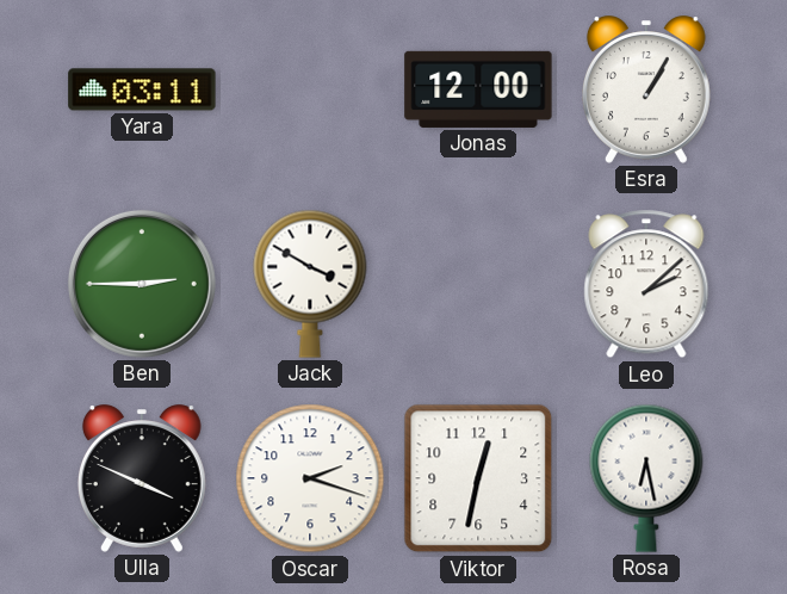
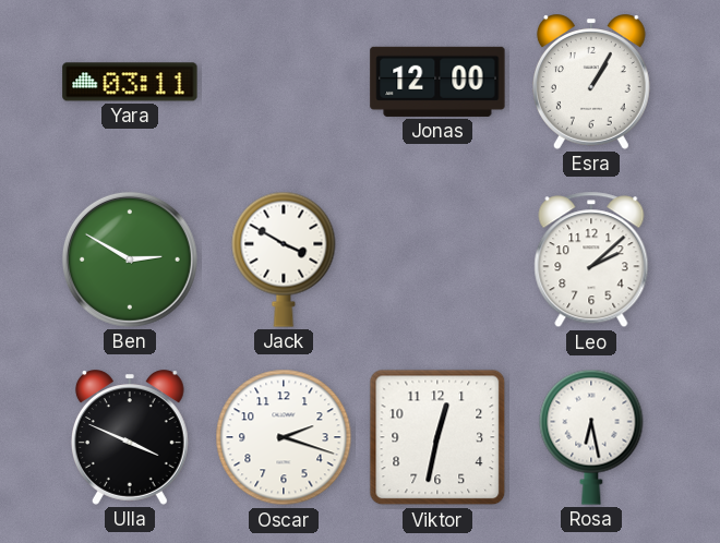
Ben: 2:45 -> 2:50
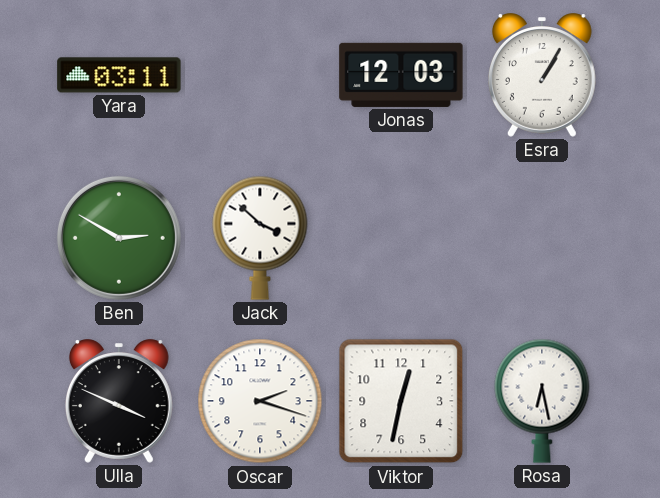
Jonas: 12:00 -> 12:03
Jack: 3:50 -> 3:52
Leo: 2:08 -> none
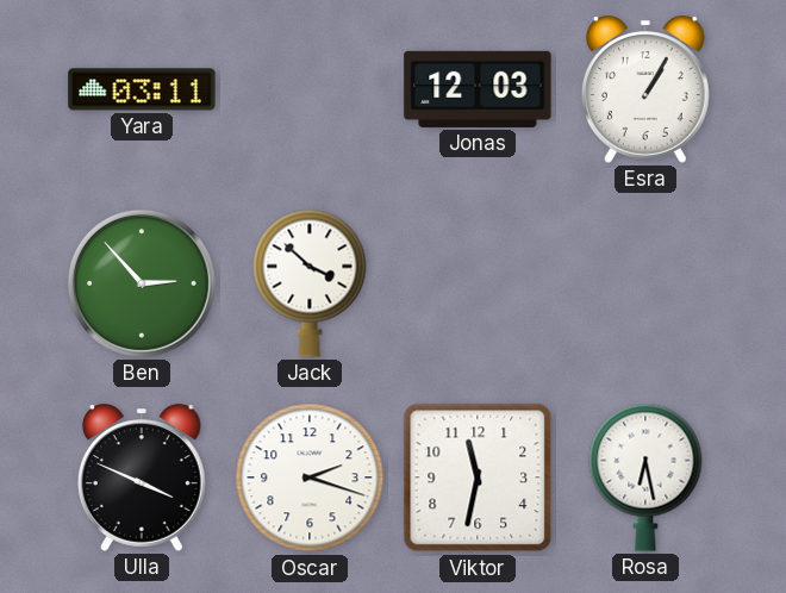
Ben: 2:50 -> 2:53
Viktor: 12:32 -> 11:32
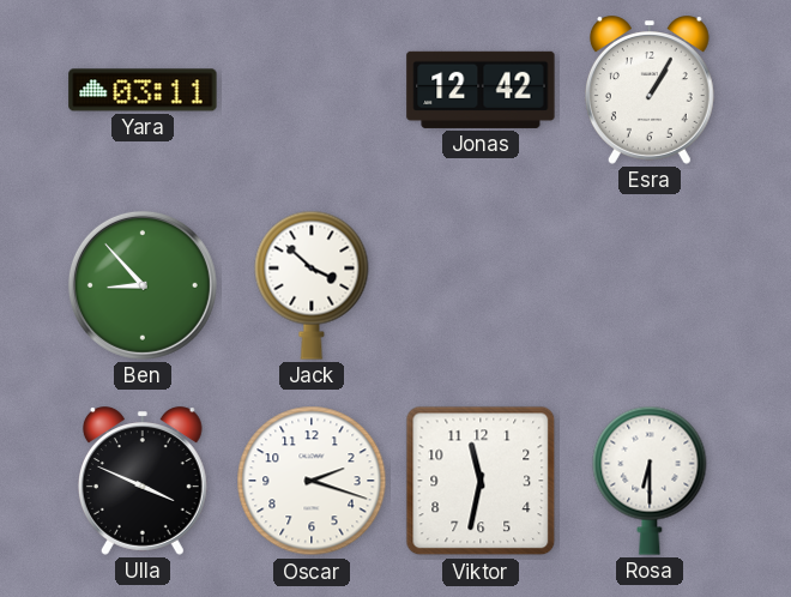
Jonas: 12:03 -> 12:42
Ben: 2:53 -> 8:53
Rosa: 6:28 -> 6:30
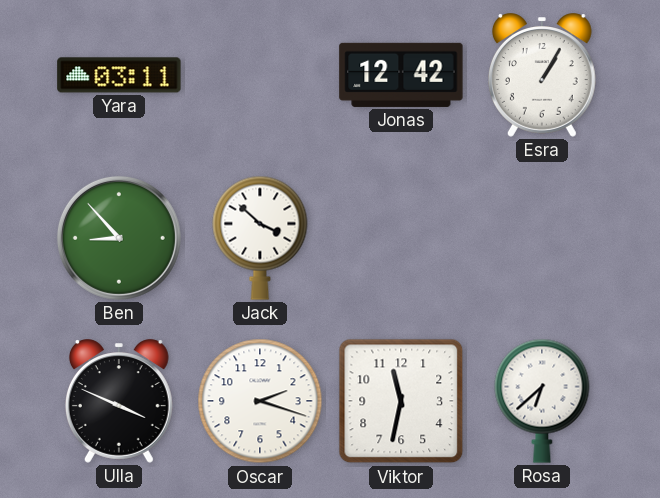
Rosa: 6:30 -> 6:38
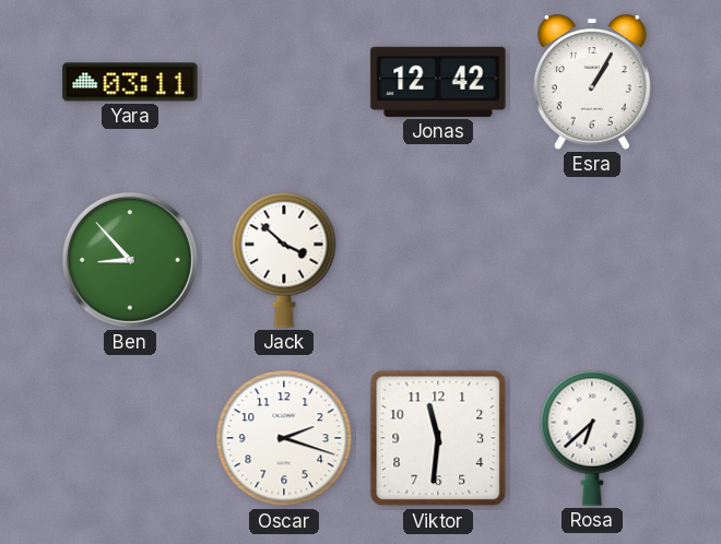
Ulla: 3:49 -> none
Viktor: 11:32 -> 11:31
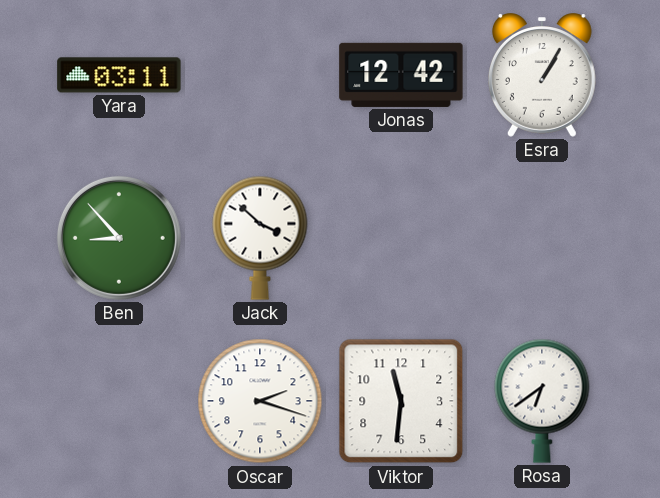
Rosa: 6:38 -> 6:39
